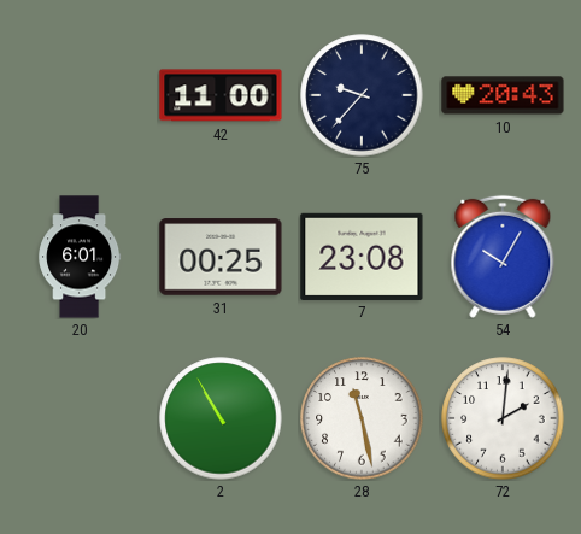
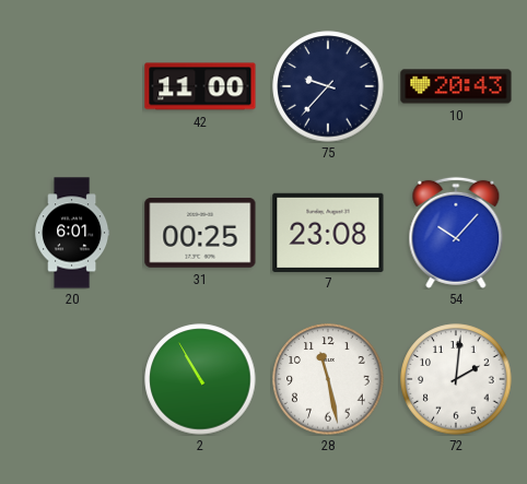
54: 10:05 -> 10:07
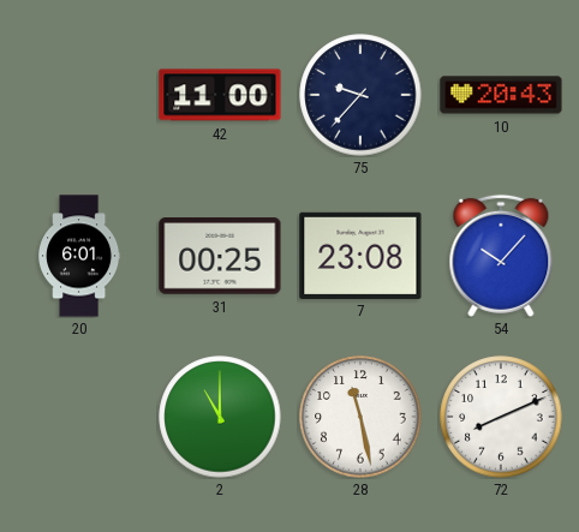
2: 10:55 -> 11:00
72: 2:01 -> 8:11
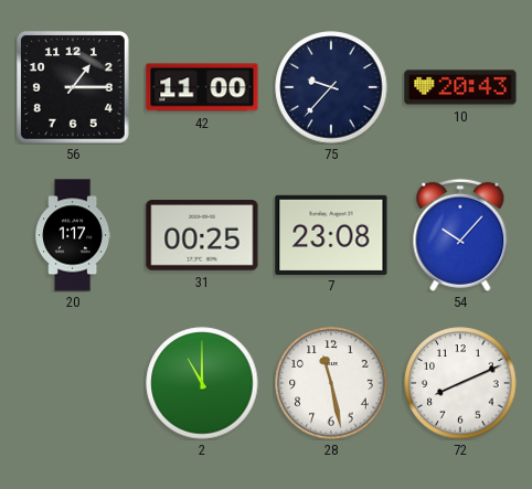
56: none -> 1:15
20: 6:01 -> 1:17
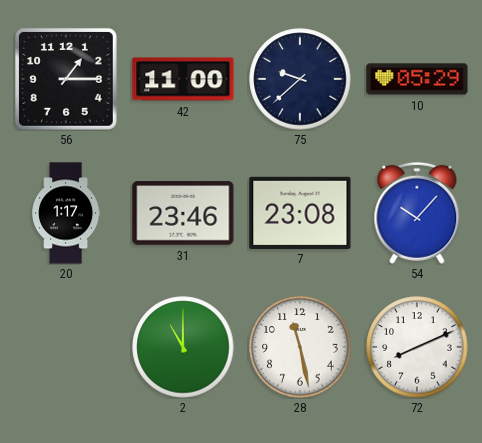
75: 9:37 -> 9:38
10: 20:43 -> 05:29
31: 00:25 -> 23:46
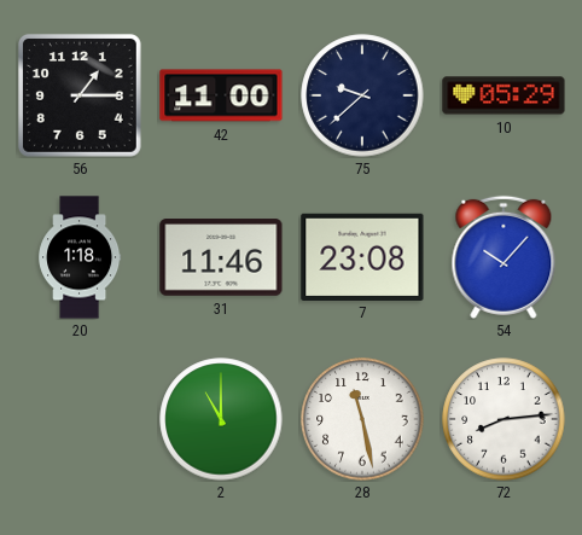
20: 1:17 -> 1:18
31: 23:46 -> 11:46
72: 8:11 -> 8:14
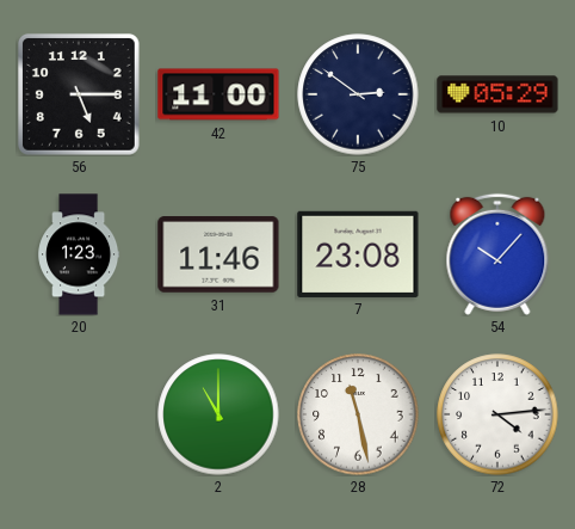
56: 1:15 -> 5:15
75: 9:38 -> 2:51
20: 1:18 -> 1:23
72: 8:14 -> 4:14
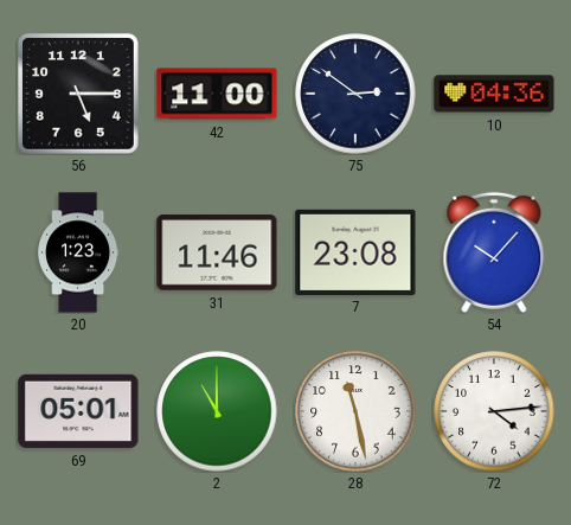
10: 05:29 -> 04:36
69: none -> 05:01
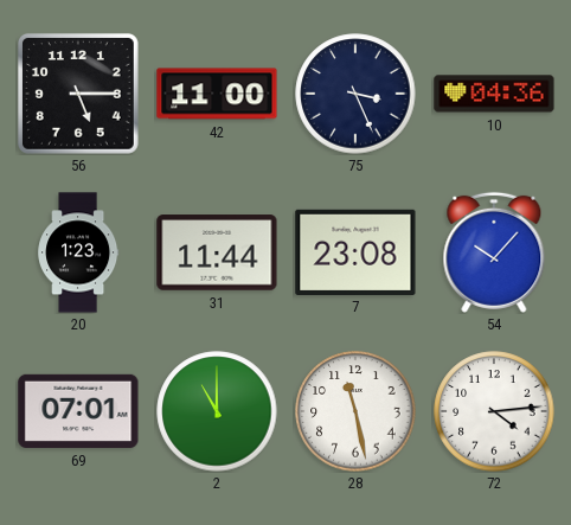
75: 2:51 -> 3:26
31: 11:46 -> 11:44
69: 05:01 -> 07:01
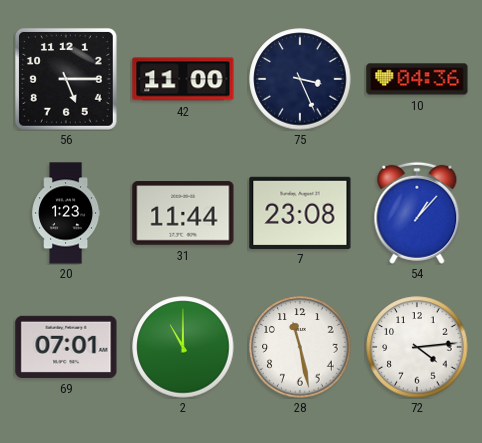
54: 10:07 -> 1:07
